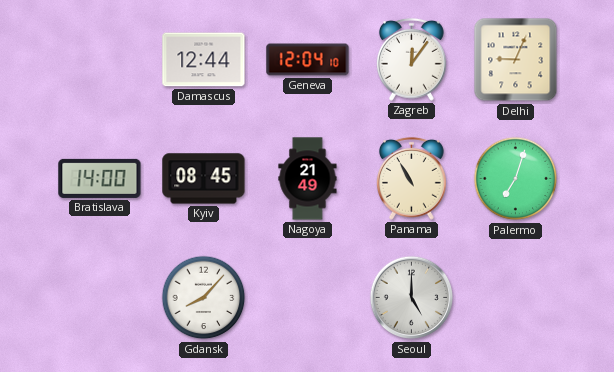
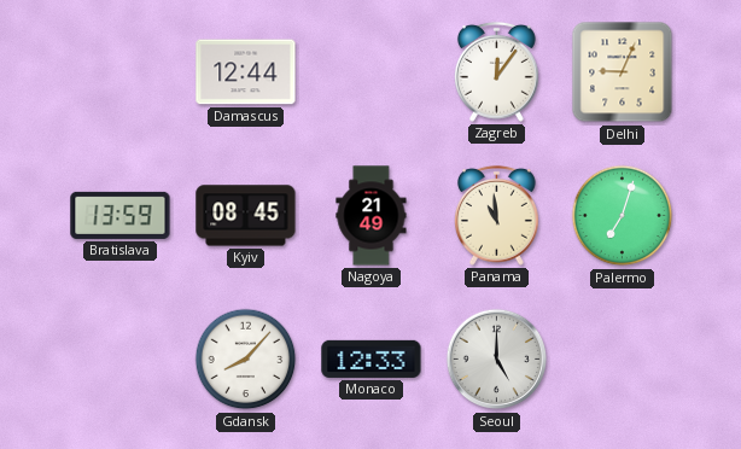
Geneva: 12:04 -> none
Bratislava: 14:00 -> 13:59
Panama: 10:55 -> 10:59
Monaco: none -> 12:33
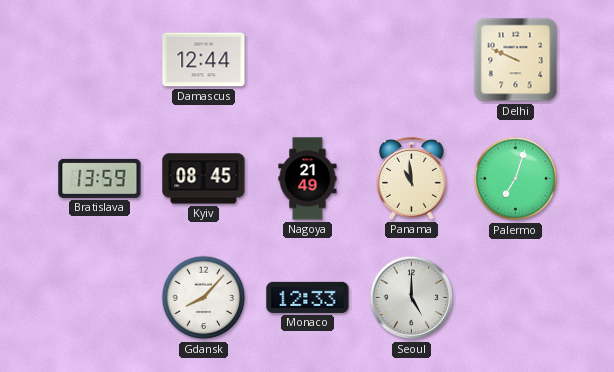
Zagreb: 12:06 -> none
Delhi: 9:04 -> 9:49
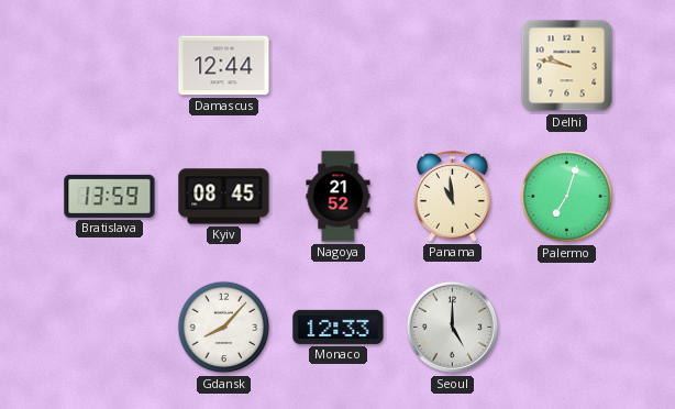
Delhi: 9:49 -> 9:47
Nagoya: 21:49 -> 21:52
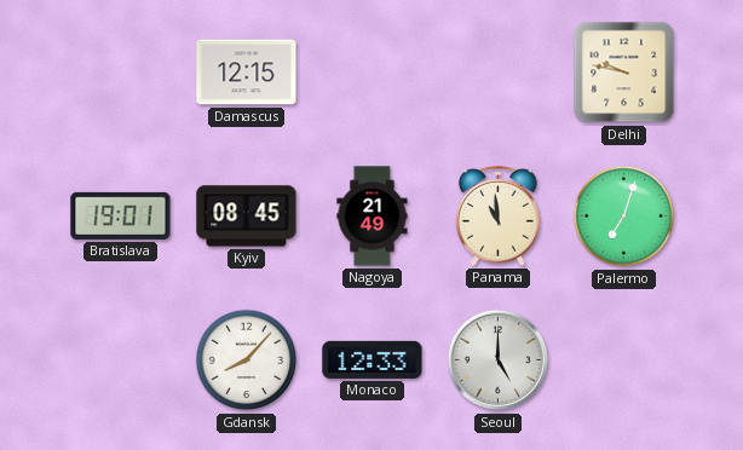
Damascus: 12:44 -> 12:15
Bratislava: 13:59 -> 19:01
Nagoya: 21:52 -> 21:49
